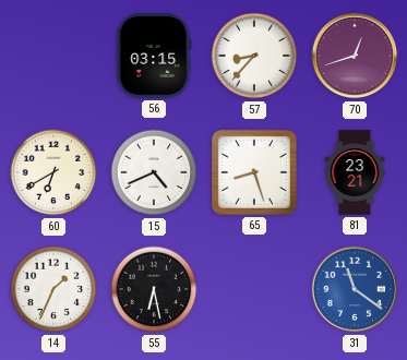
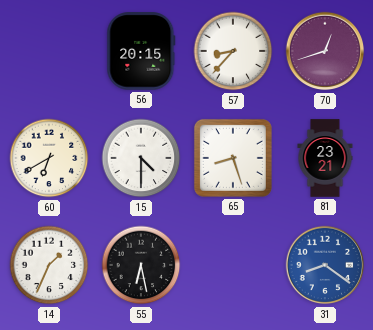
56: 03:15 -> 20:15
15: 4:41 -> 4:30
31: 11:21 -> 8:21
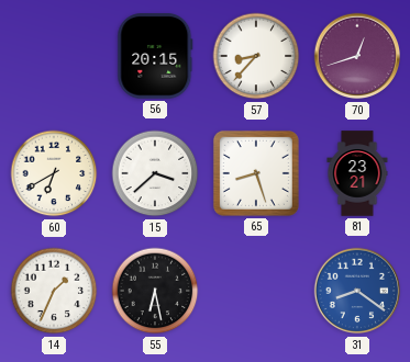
15: 4:30 -> 3:38
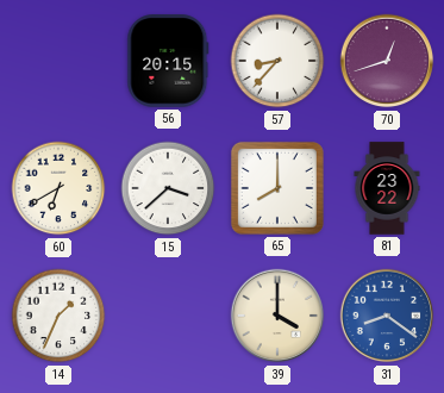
65: 8:27 -> 8:00
81: 23:21 -> 23:22
55: 6:28 -> none
39: none -> 4:00
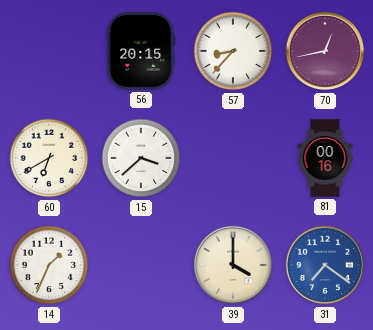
70: 12:42 -> 12:43
65: 8:00 -> none
81: 23:22 -> 00:16
31: 8:21 -> 7:21
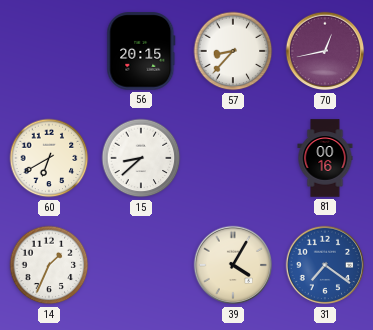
15: 3:38 -> 8:38
39: 4:00 -> 4:05
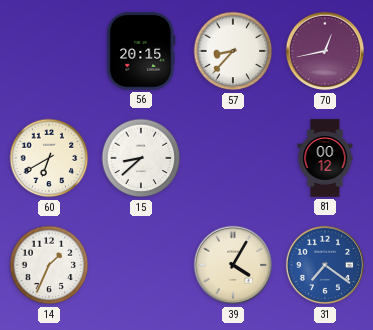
81: 00:16 -> 00:12
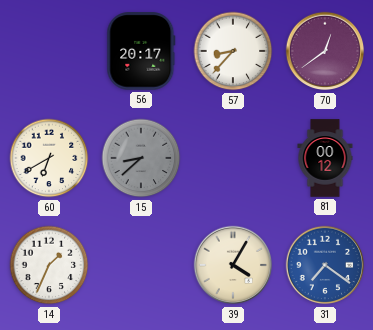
56: 20:15 -> 20:17
70: 12:43 -> 12:39
15 dial: white -> grey
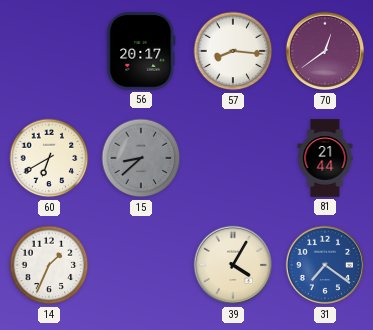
57: 8:37 -> 8:16
81: 00:12 -> 21:44
